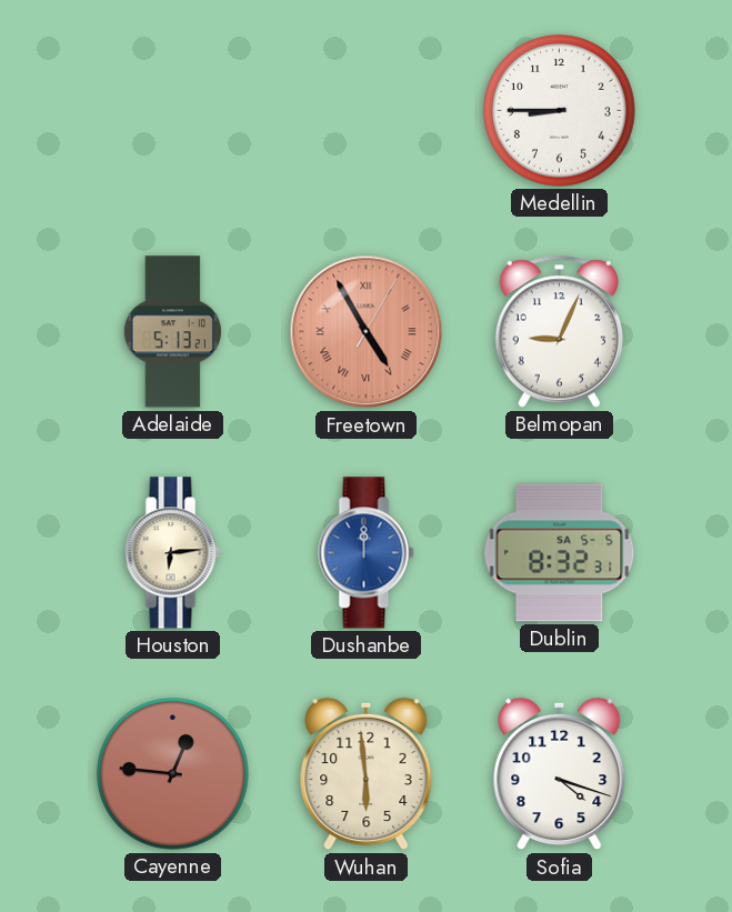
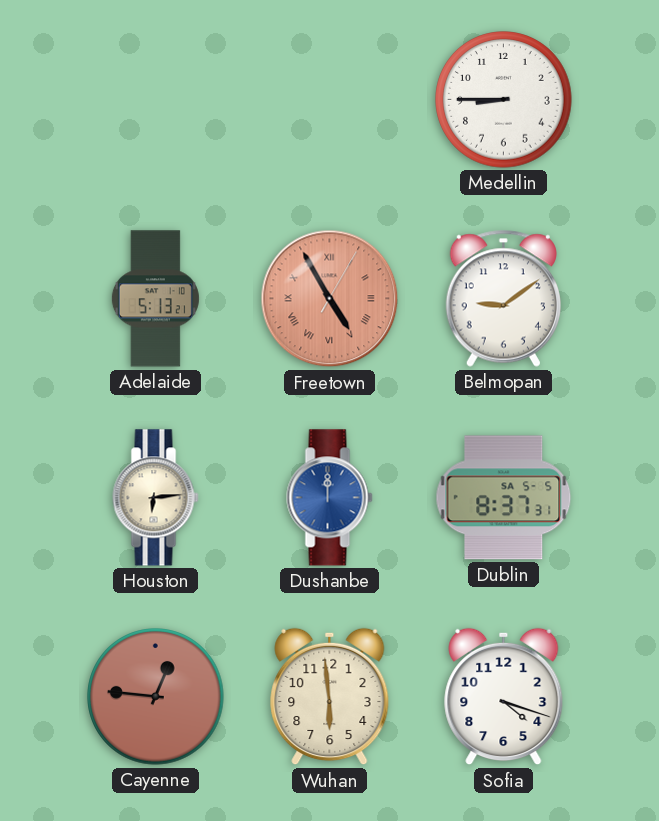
Belmopan: 9:04 -> 9:09
Dublin: 8:32 -> 8:37
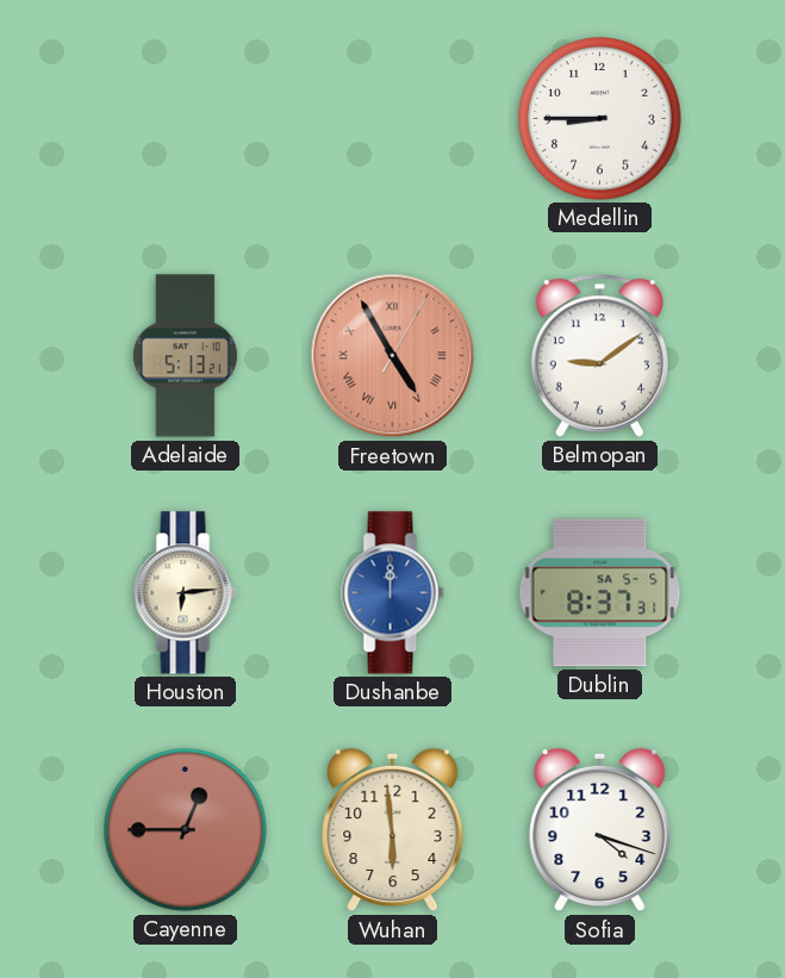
Cayenne: 12:46 -> 12:45
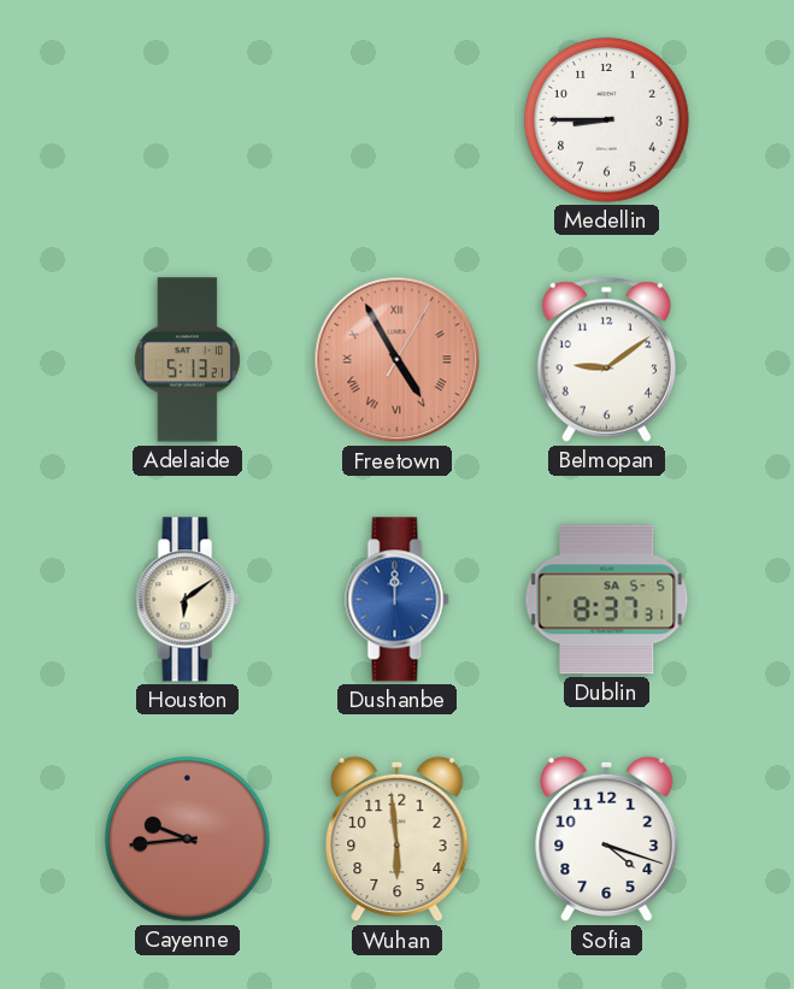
Houston: 6:14 -> 6:09
Cayenne: 12:45 -> 9:44
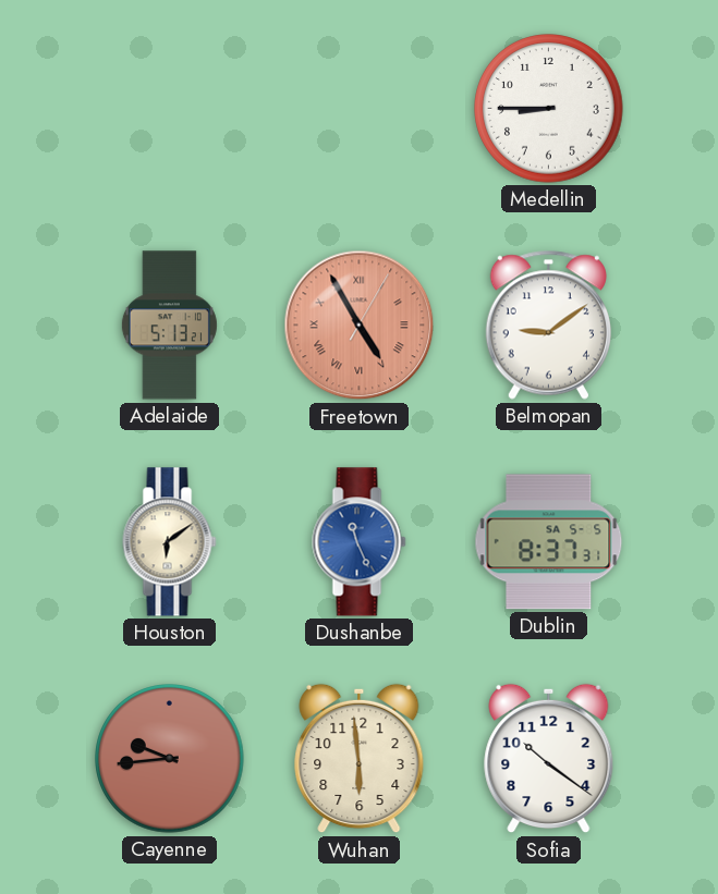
Dushanbe: 12:00 -> 11:26
Sofia: 4:18 -> 10:21
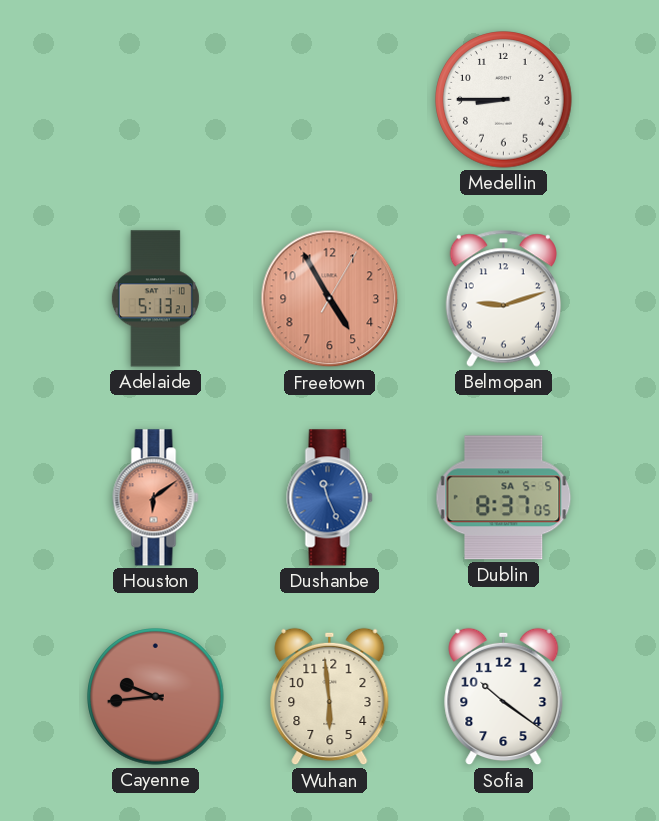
Freetown numerals: Roman -> Arabic
Belmopan: 9:09 -> 9:12
Houston dial: cream -> salmon
Dublin: 8:37:31 -> 8:37:05
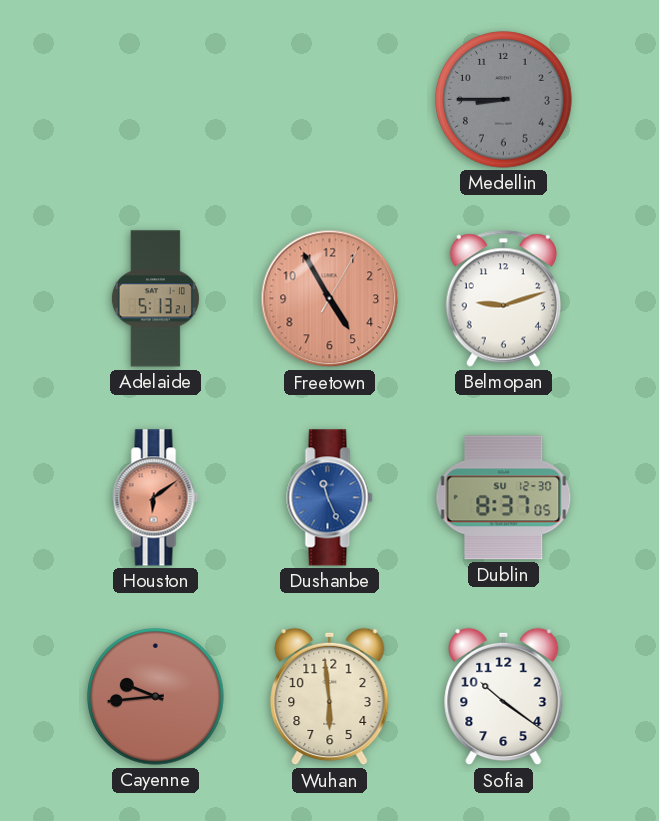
Medellin dial: white -> grey
Dublin date: SA 5-5 -> SU 12-30
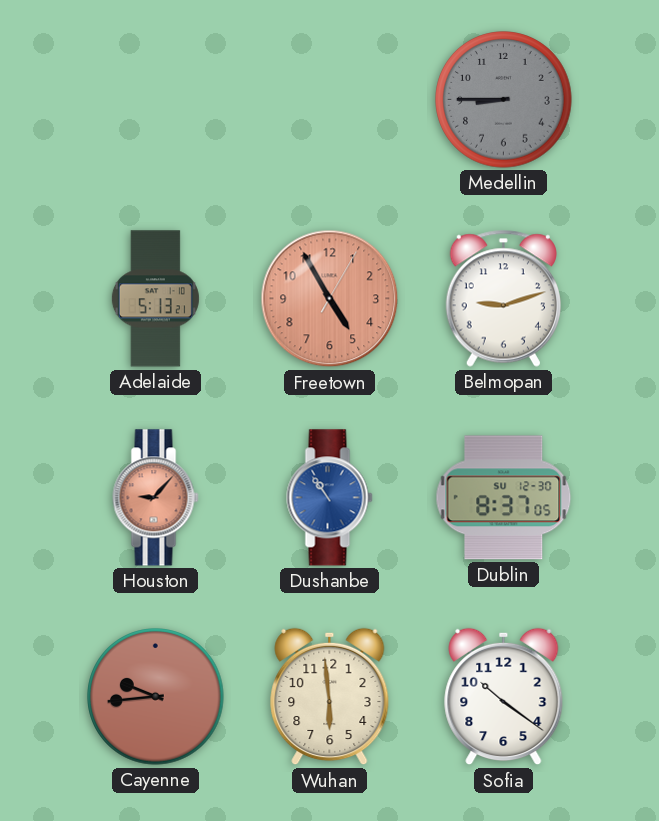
Houston: 6:09 -> 9:07
Dushanbe: 11:26 -> 10:54
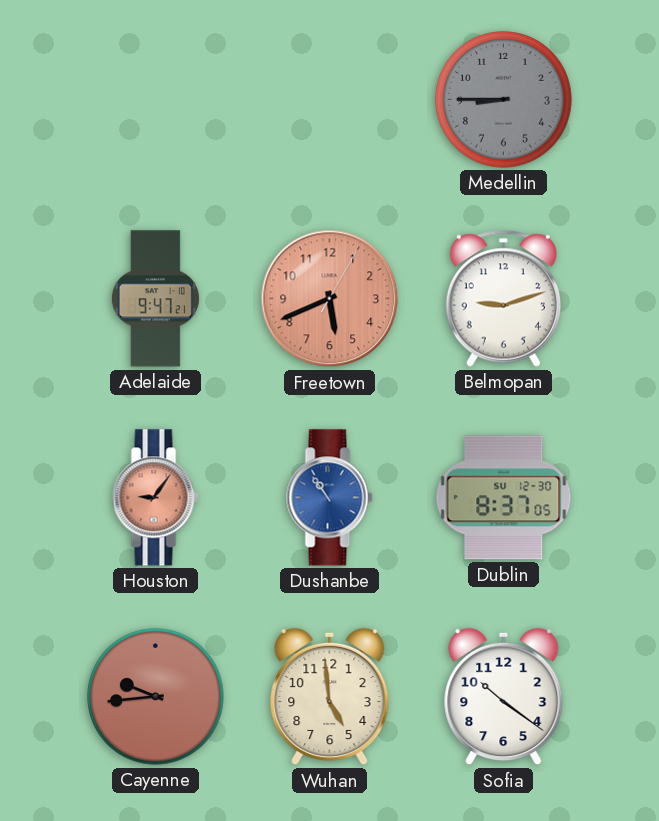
Adelaide: 5:13 -> 9:47
Freetown: 4:55 -> 5:41
Houston: 9:07 -> 9:06
Wuhan: 5:59 -> 4:59
